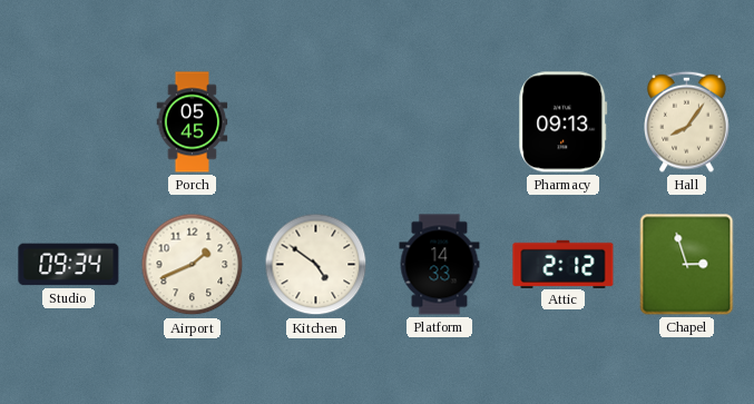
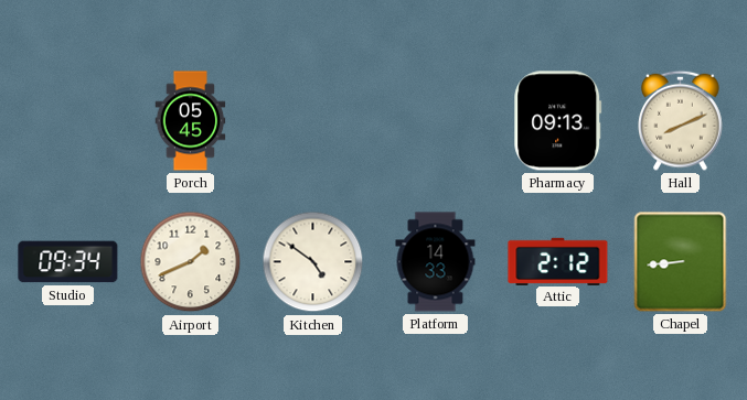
Hall: 8:06 -> 8:11
Chapel: 2:57 -> 8:44
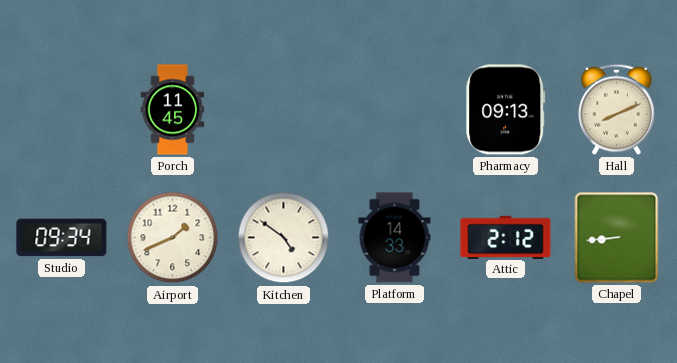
Porch: 05:45 -> 11:45
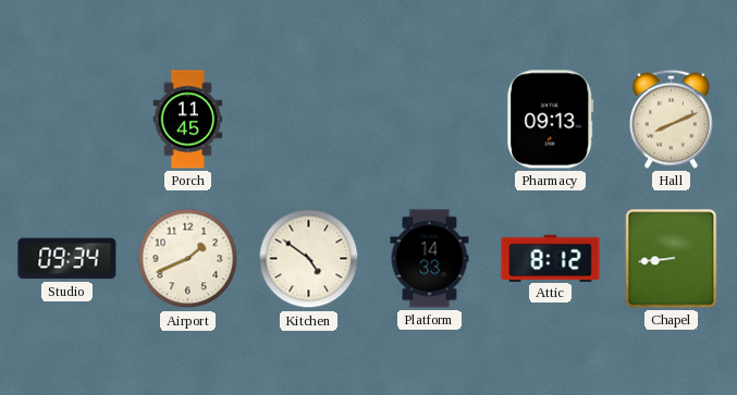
Attic: 2:12 -> 8:12
